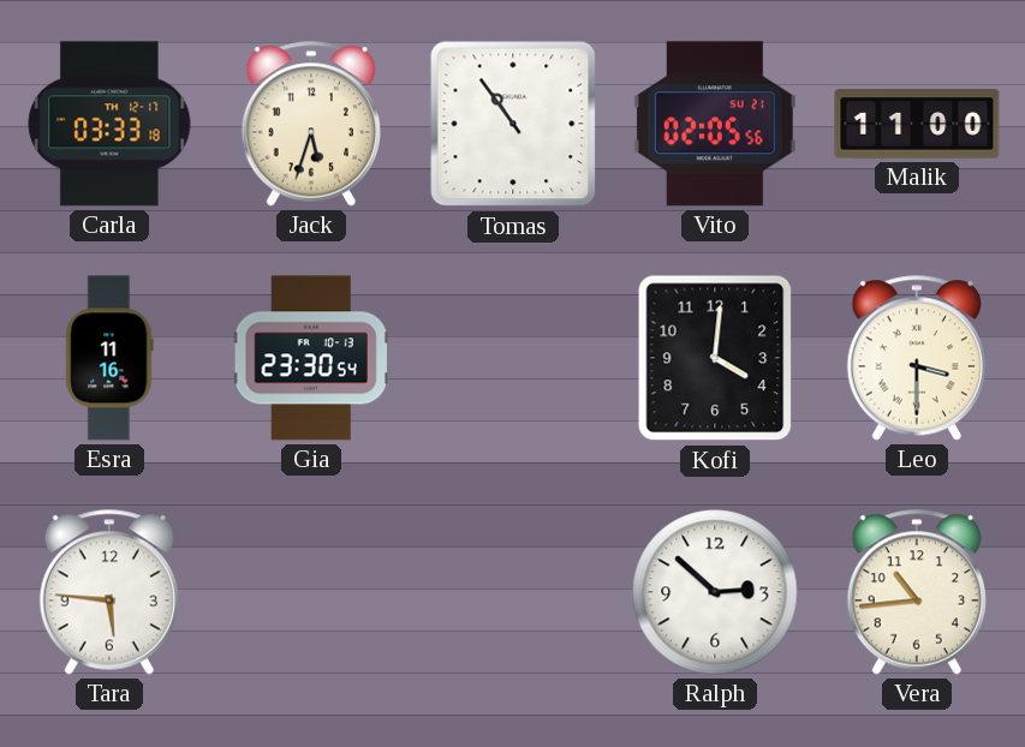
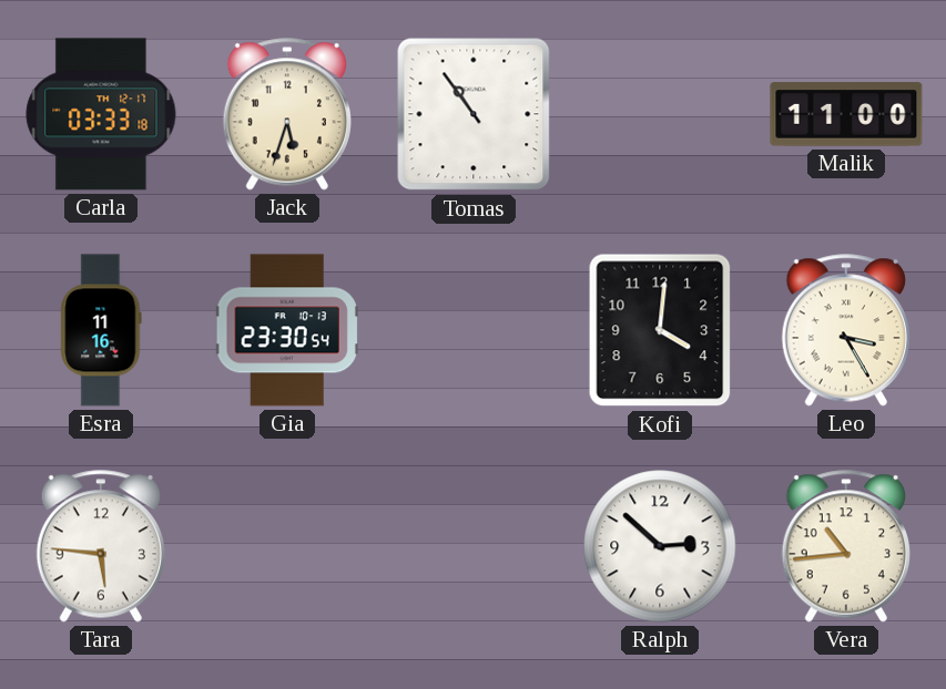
Vito: 02:05 -> none
Leo: 3:30 -> 3:25
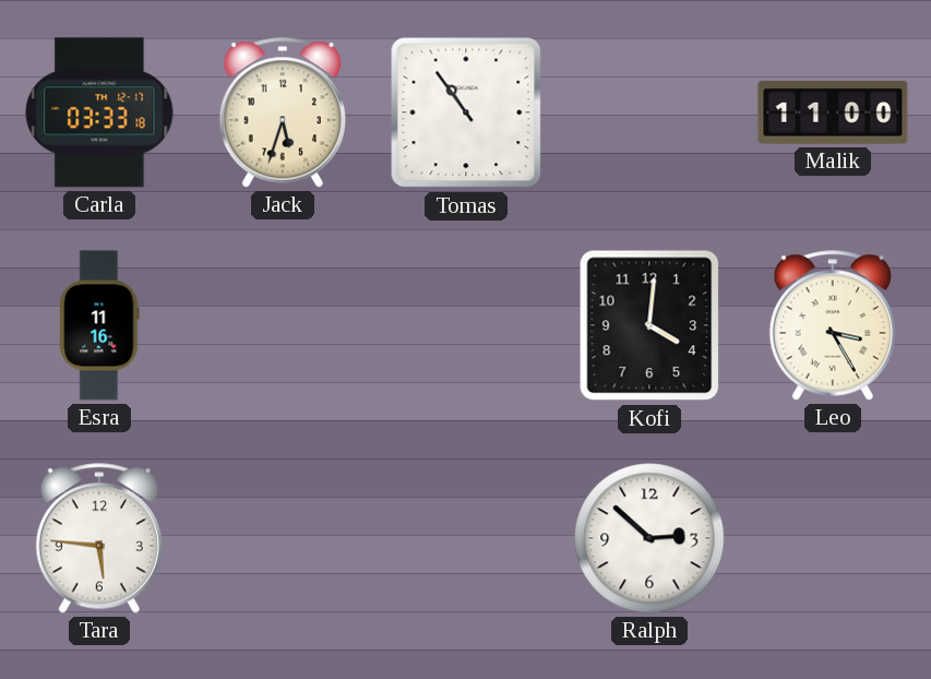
Gia: 23:30 -> none
Vera: 10:44 -> none
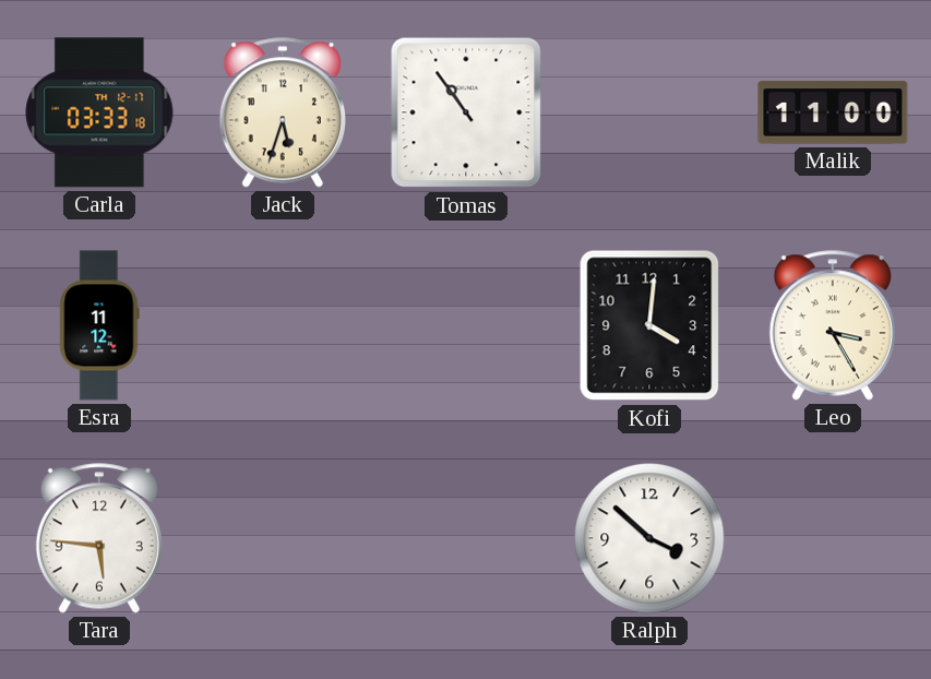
Esra: 11:16 -> 11:12
Ralph: 2:52 -> 3:52
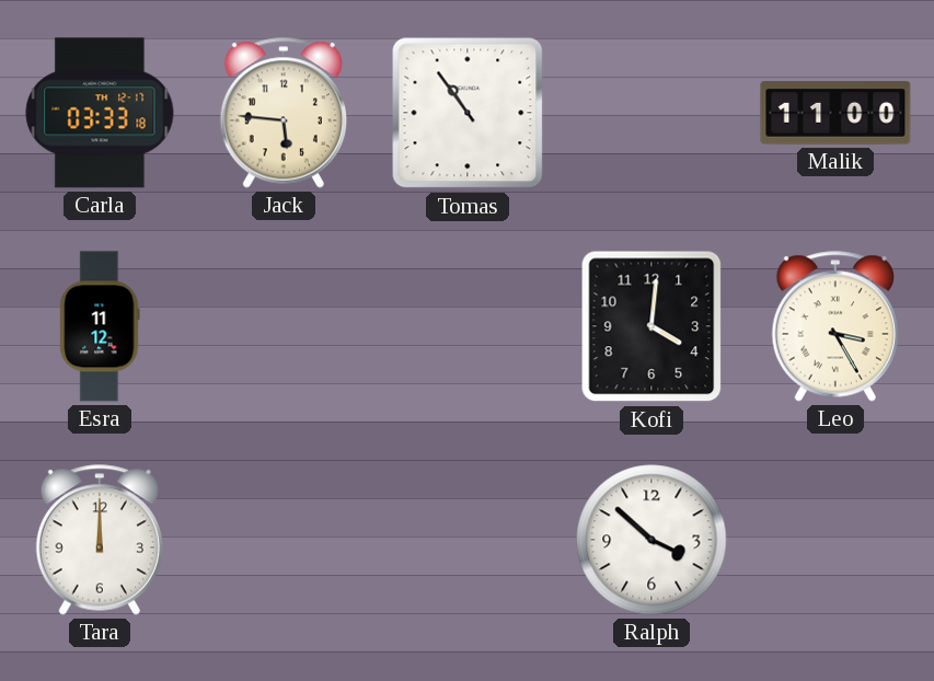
Jack: 5:33 -> 5:46
Tara: 5:46 -> 12:00
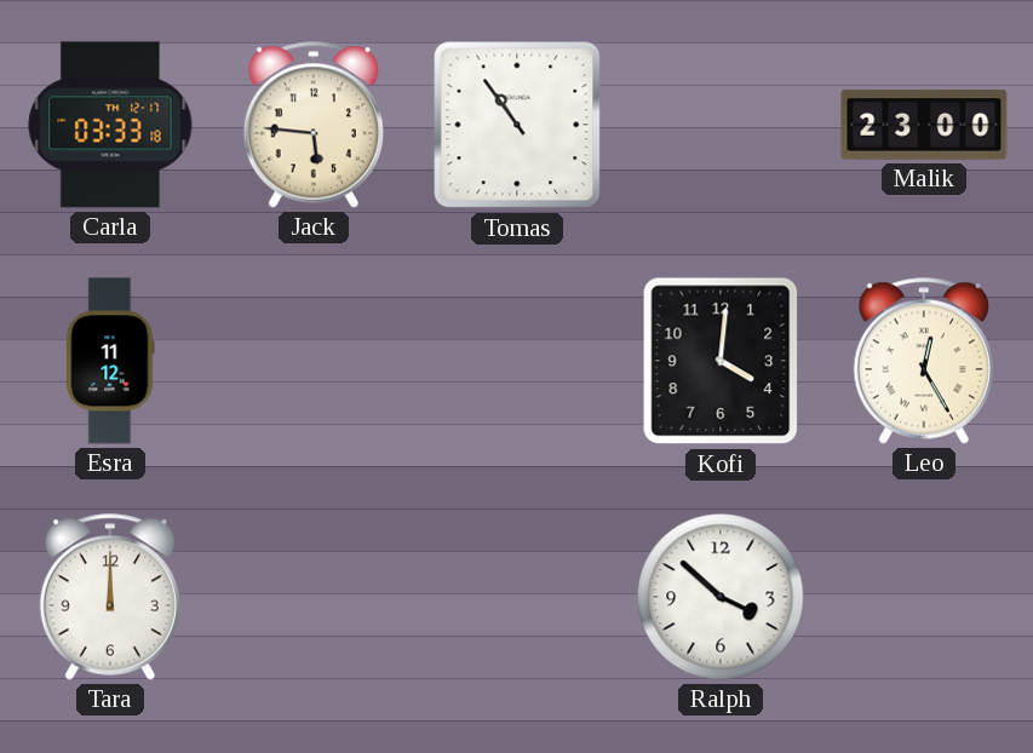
Malik: 11:00 -> 23:00
Leo: 3:25 -> 12:25
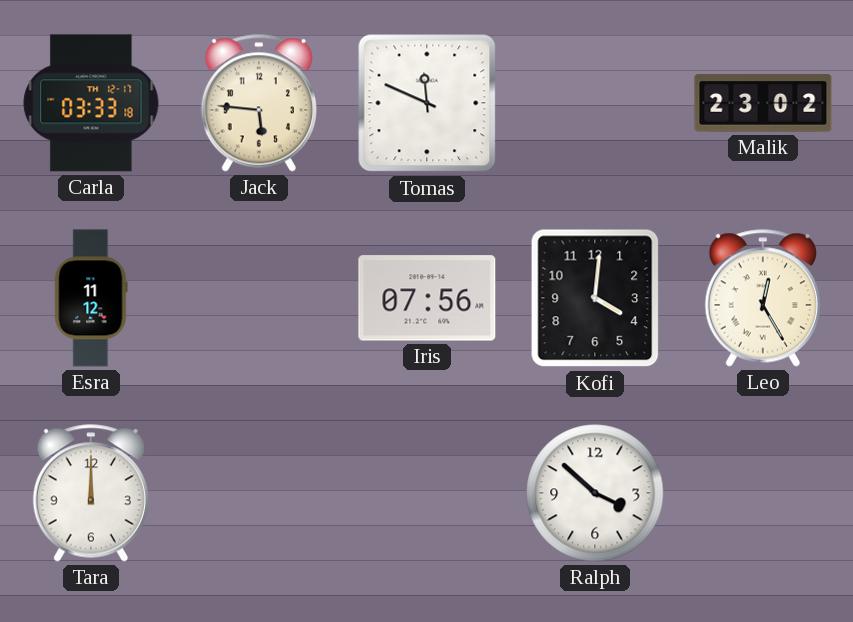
Tomas: 10:54 -> 11:49
Malik: 23:00 -> 23:02
Iris: none -> 07:56
